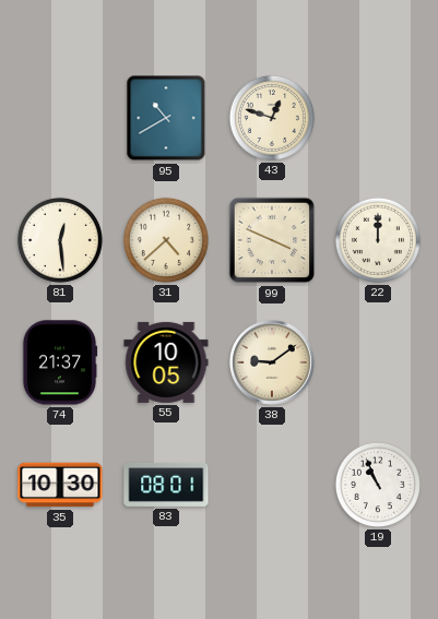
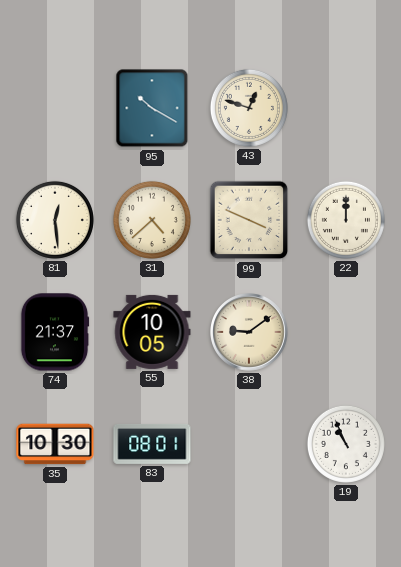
95: 10:40 -> 10:20
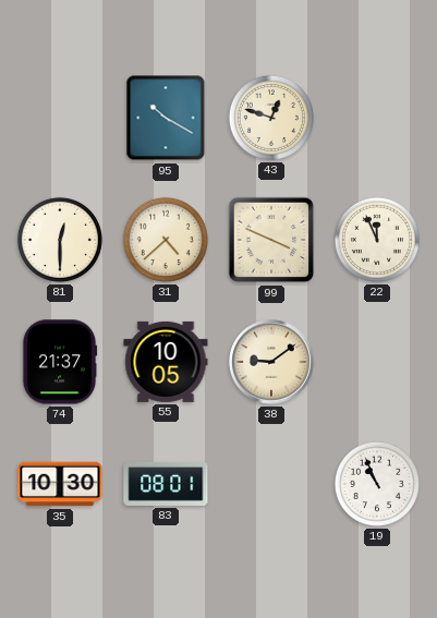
81: 12:29 -> 12:30
22: 12:00 -> 11:56
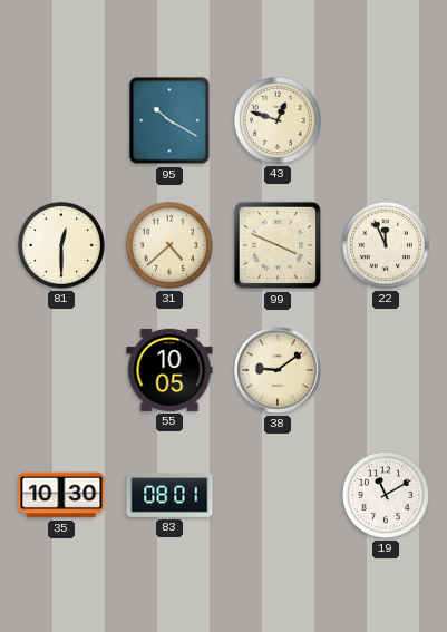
74: 21:37 -> none
19: 10:56 -> 11:10
